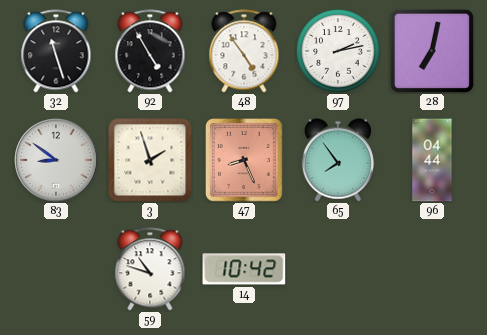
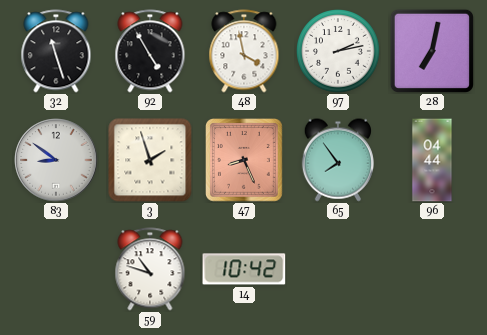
48: 4:54 -> 3:58
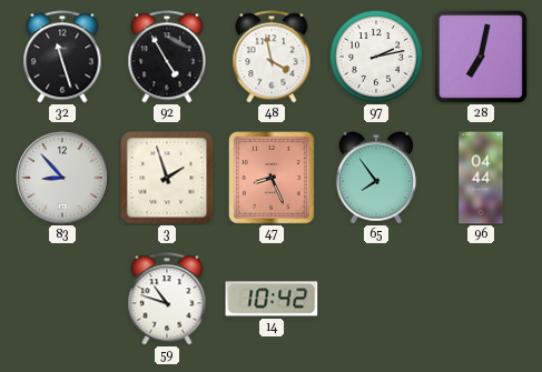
83: 8:51 -> 8:53
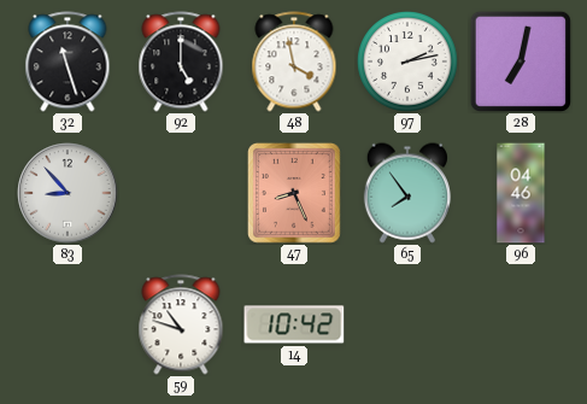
92: 4:55 -> 5:00
3: 1:57 -> none
96: 04:44 -> 04:46
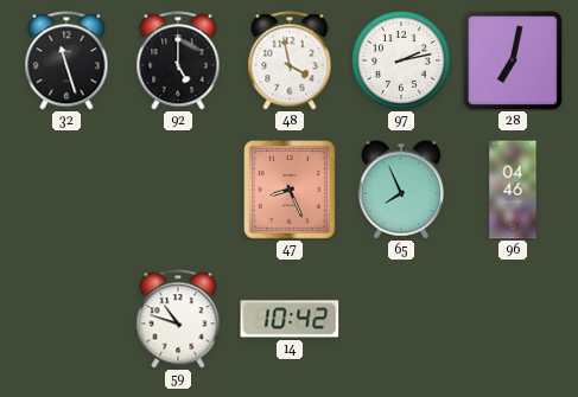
83: 8:53 -> none
65: 7:54 -> 7:56
